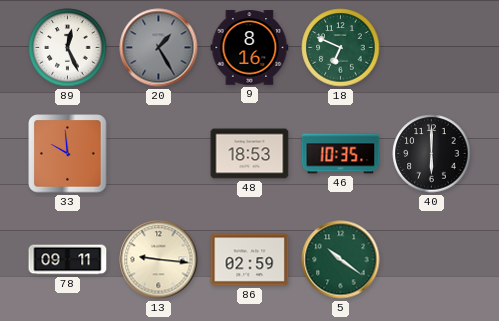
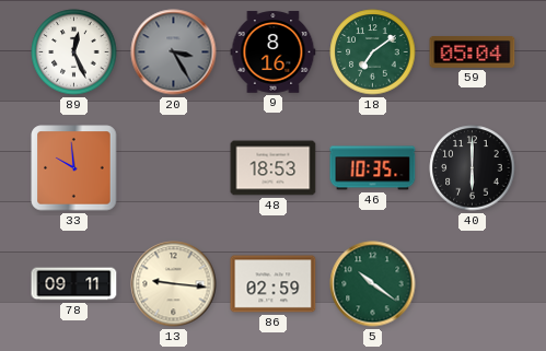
20: 1:25 -> 3:25
18: 6:49 -> 7:09
59: none -> 05:04
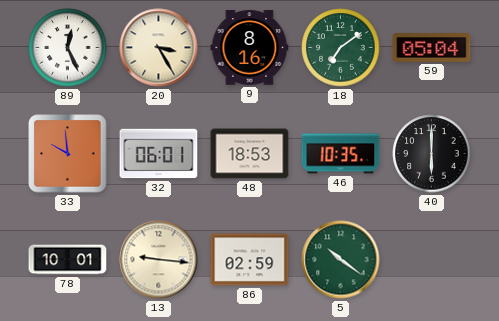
20 dial: grey -> cream
32: none -> 06:01
78: 09:11 -> 10:01
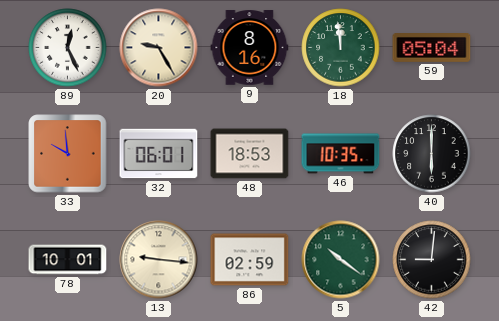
20: 3:25 -> 9:25
18: 7:09 -> 11:59
42: none -> 9:01
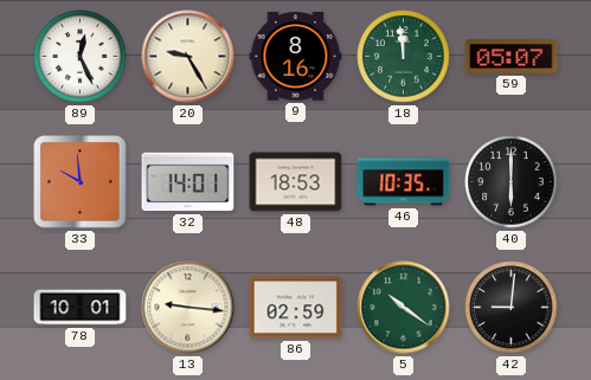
59: 05:04 -> 05:07
32: 06:01 -> 14:01
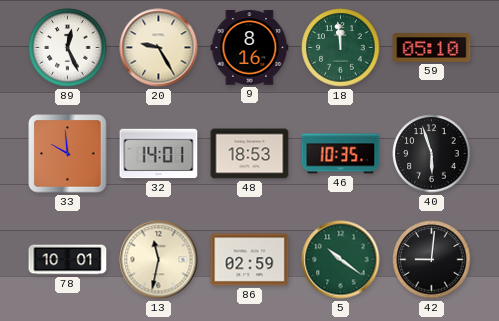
59: 05:07 -> 05:10
40: 6:00 -> 5:57
13: 9:16 -> 11:32
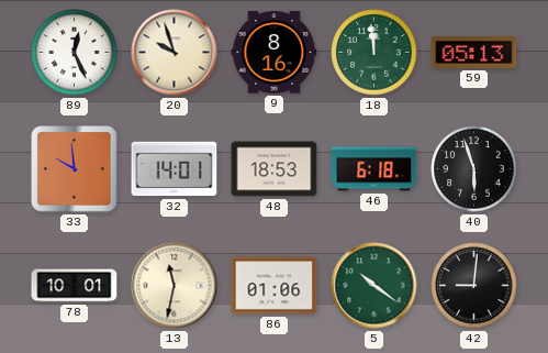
20: 9:25 -> 9:57
59: 05:10 -> 05:13
46: 10:35 -> 6:18
86: 02:59 -> 01:06
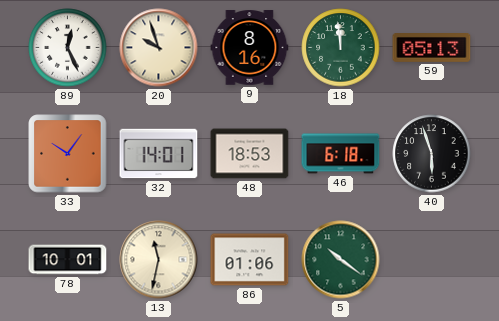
33: 9:59 -> 10:06
42: 9:01 -> none
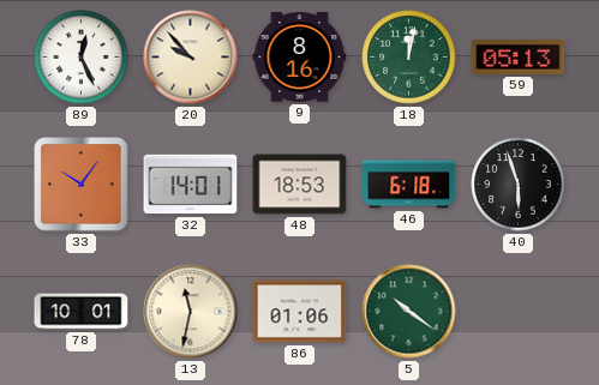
20: 9:57 -> 9:53
18: 11:59 -> 12:02
